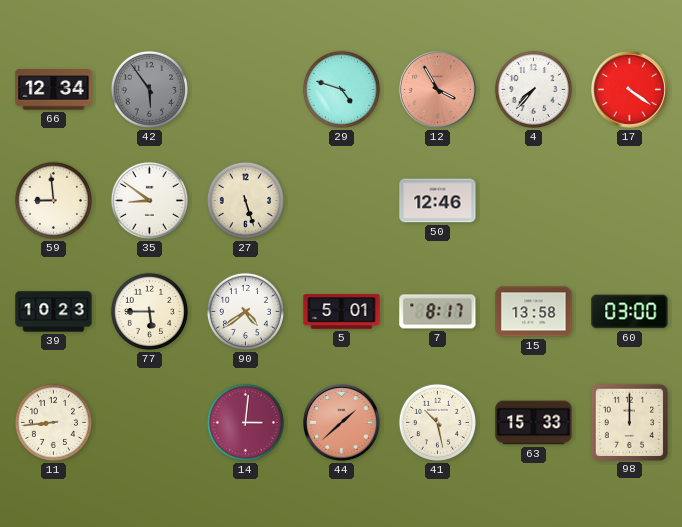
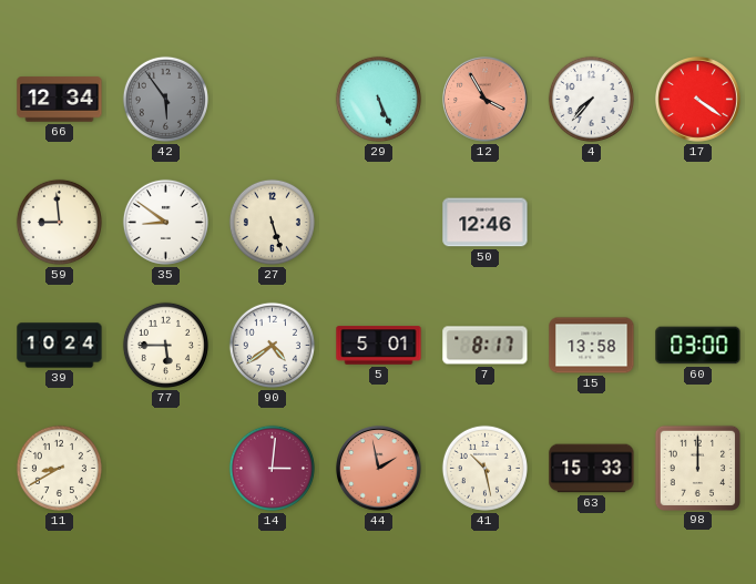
29: 4:48 -> 5:26
39: 10:23 -> 10:24
11: 8:44 -> 8:40
44: 1:38 -> 1:58
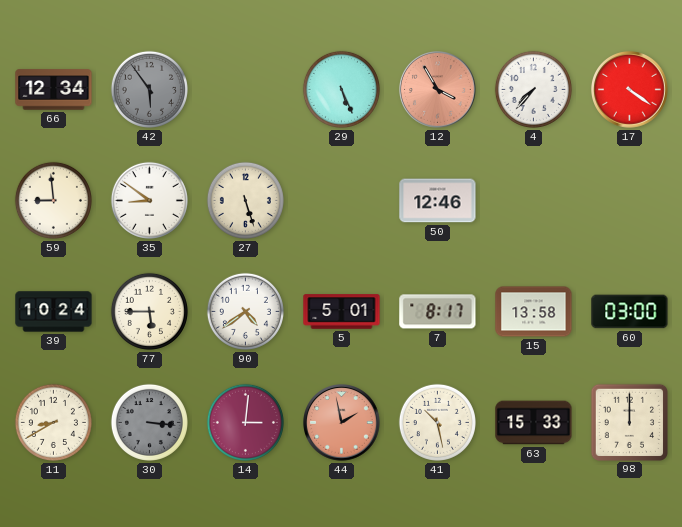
30: none -> 3:16
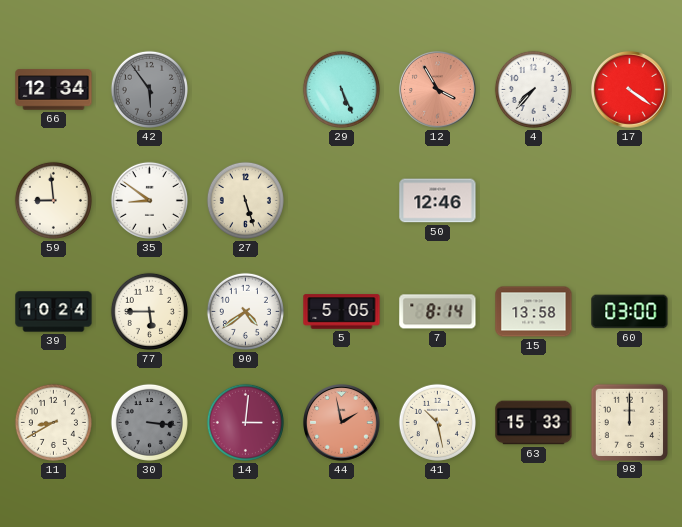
5: 5:01 -> 5:05
7: 8:17 -> 8:14
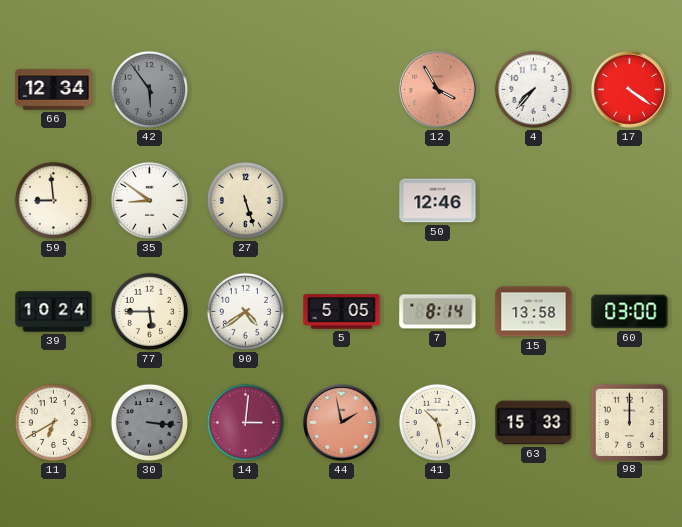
29: 5:26 -> none
11: 8:40 -> 6:40
